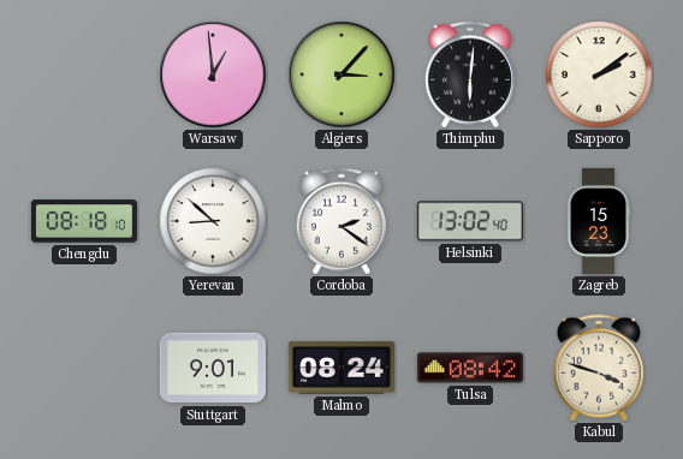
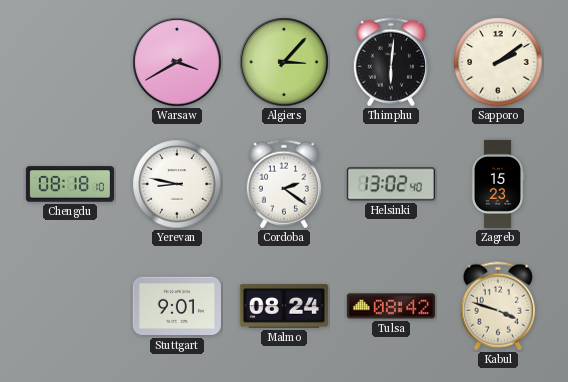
Warsaw: 12:59 -> 3:40
Yerevan: 8:52 -> 8:47
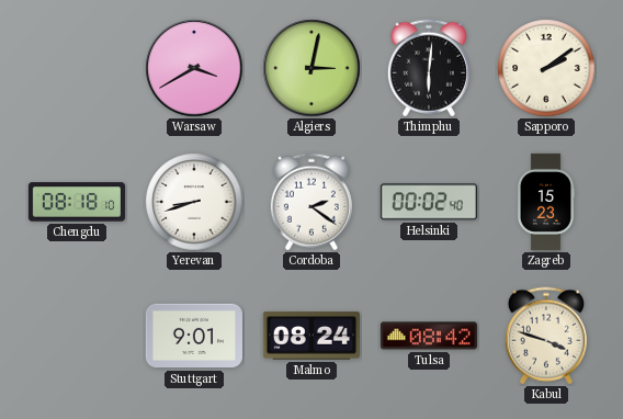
Algiers: 3:07 -> 3:02
Yerevan: 8:47 -> 8:42
Helsinki: 13:02 -> 00:02
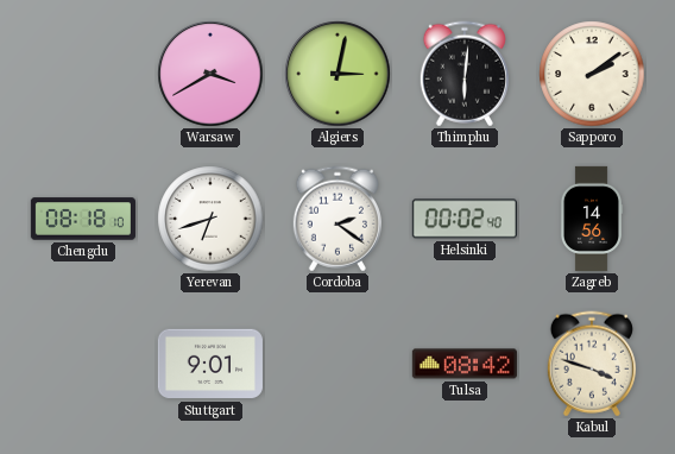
Yerevan: 8:42 -> 6:42
Zagreb: 15:23 -> 14:56
Malmo: 08:24 -> none
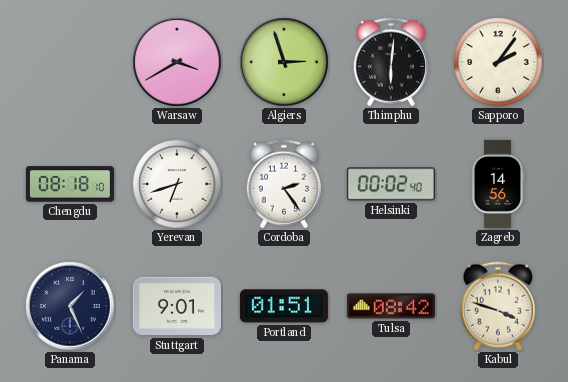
Algiers: 3:02 -> 2:57
Sapporo: 2:09 -> 2:06
Cordoba: 2:21 -> 2:24
Panama: none -> 1:26
Portland: none -> 01:51
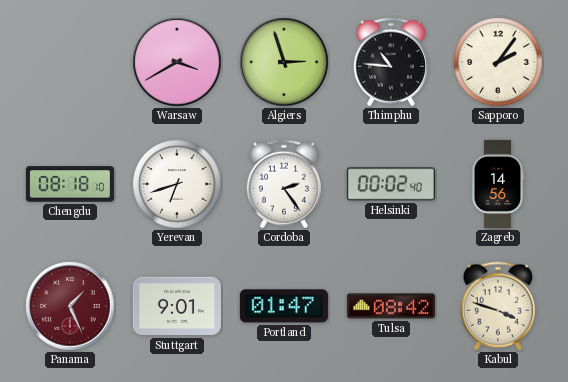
Thimphu: 6:01 -> 10:46
Panama dial: navy -> burgundy
Portland: 01:51 -> 01:47
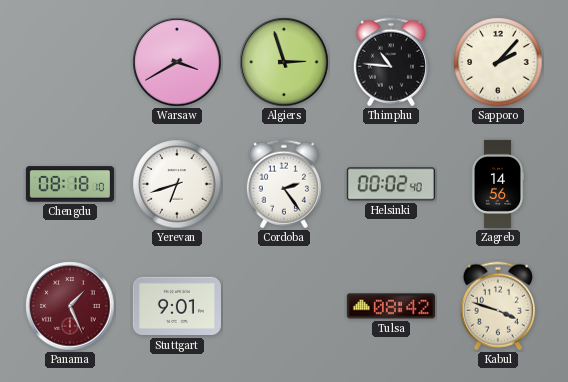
Sapporo: 2:06 -> 2:07
Portland: 01:47 -> none
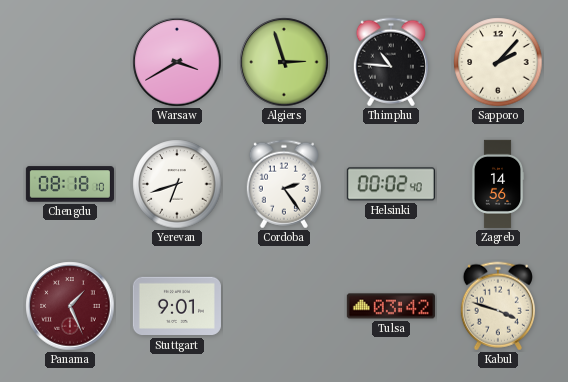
Tulsa: 08:42 -> 03:42
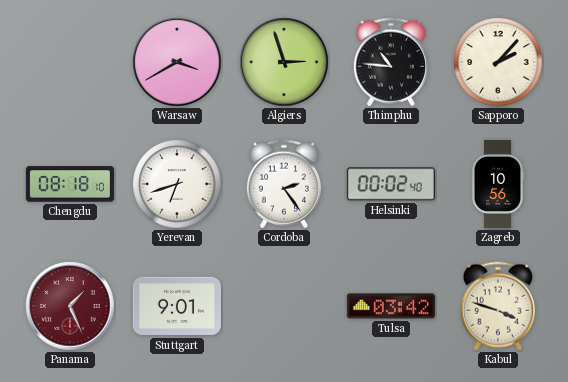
Zagreb: 14:56 -> 10:56
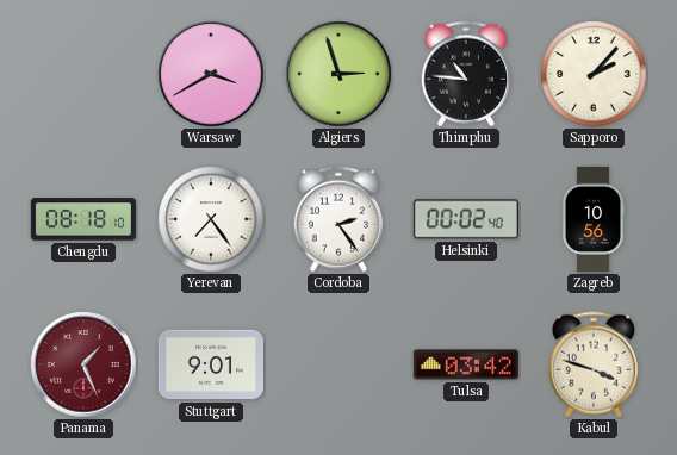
Yerevan: 6:42 -> 7:24
